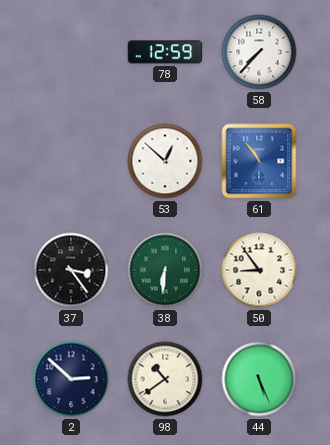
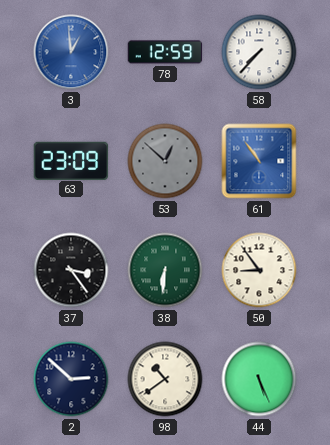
3: none -> 12:59
63: none -> 23:09
53 dial: white -> grey
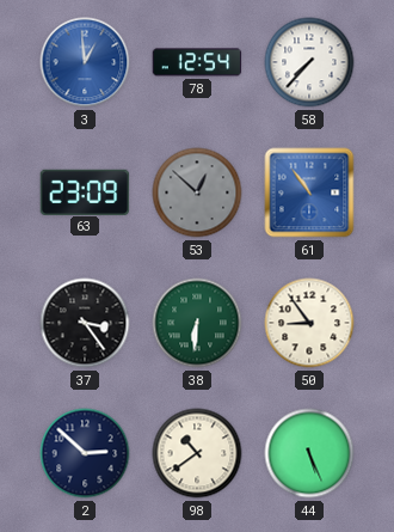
78: 12:59 -> 12:54
